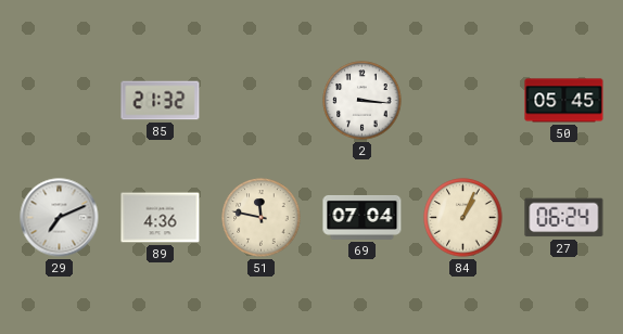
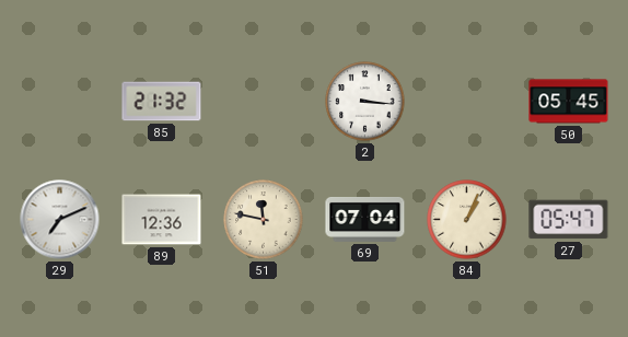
89: 4:36 -> 12:36
27: 06:24 -> 05:47
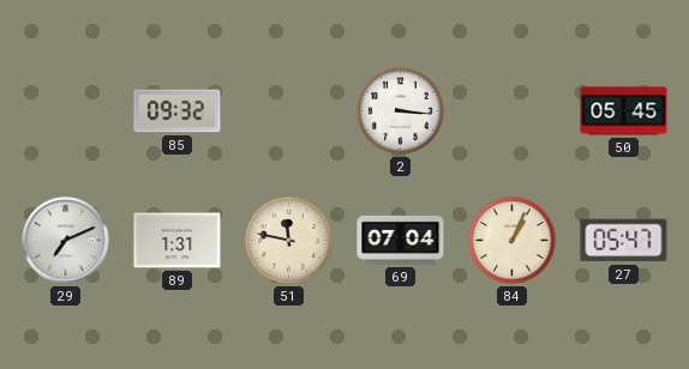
85: 21:32 -> 09:32
89: 12:36 -> 1:31
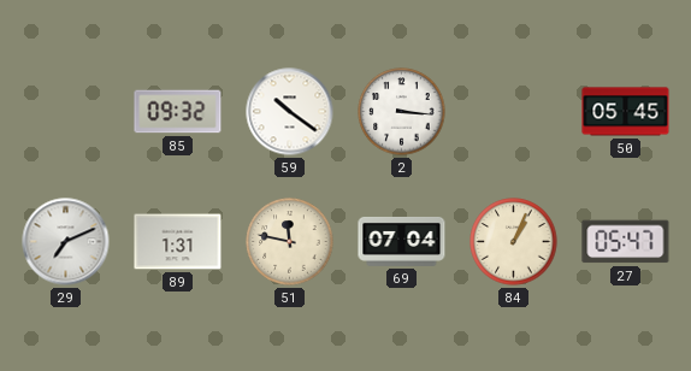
59: none -> 10:21
